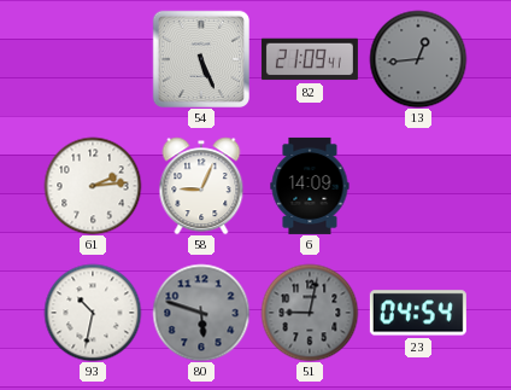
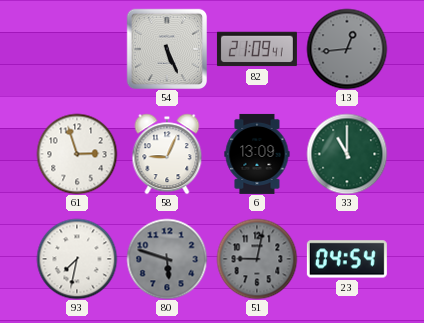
61: 2:14 -> 2:57
6: 14:09 -> 13:09
33: none -> 11:00
93: 10:32 -> 7:32
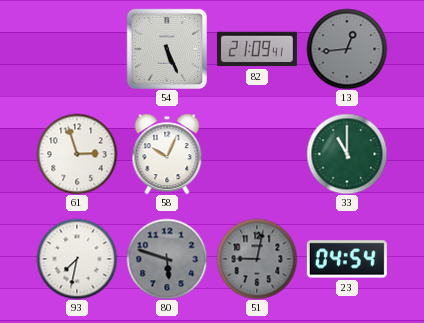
58: 9:04 -> 10:04
6: 13:09 -> none
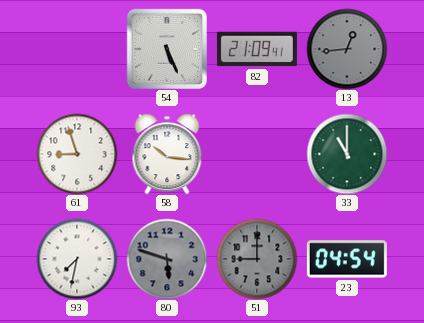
61: 2:57 -> 8:57
58: 10:04 -> 10:16
51: 9:02 -> 9:00
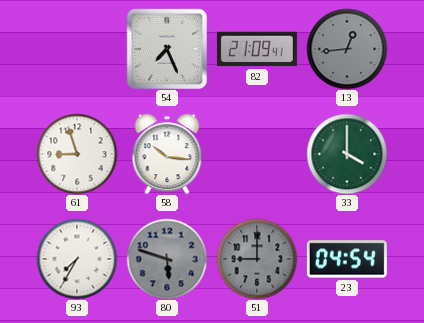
54: 5:26 -> 7:26
33: 11:00 -> 4:00
93: 7:32 -> 7:35
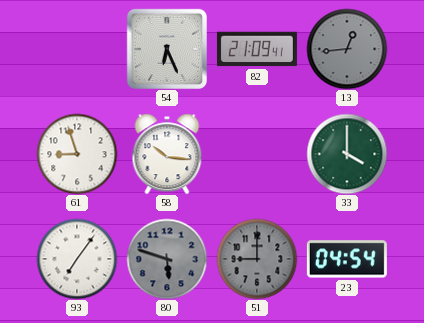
54: 7:26 -> 6:26
93: 7:35 -> 7:06
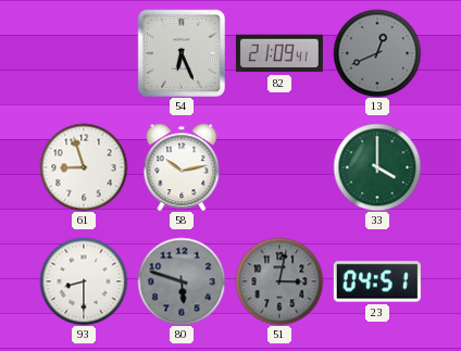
13: 12:44 -> 12:41
58: 10:16 -> 10:13
93: 7:06 -> 8:30
51: 9:00 -> 3:02
23: 04:54 -> 04:51
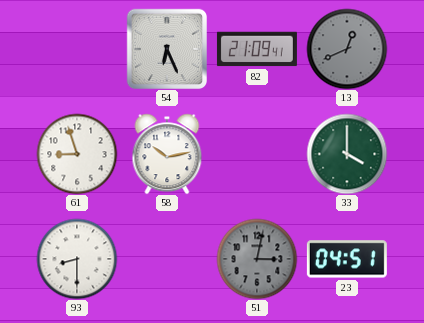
80: 5:48 -> none
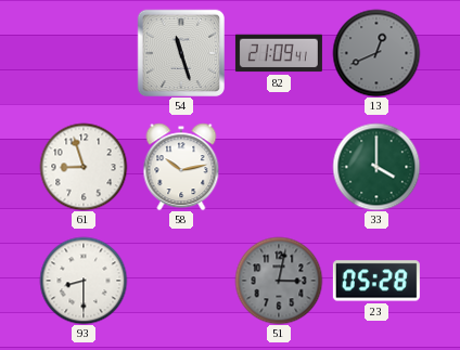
54: 6:26 -> 11:27
23: 04:51 -> 05:28
